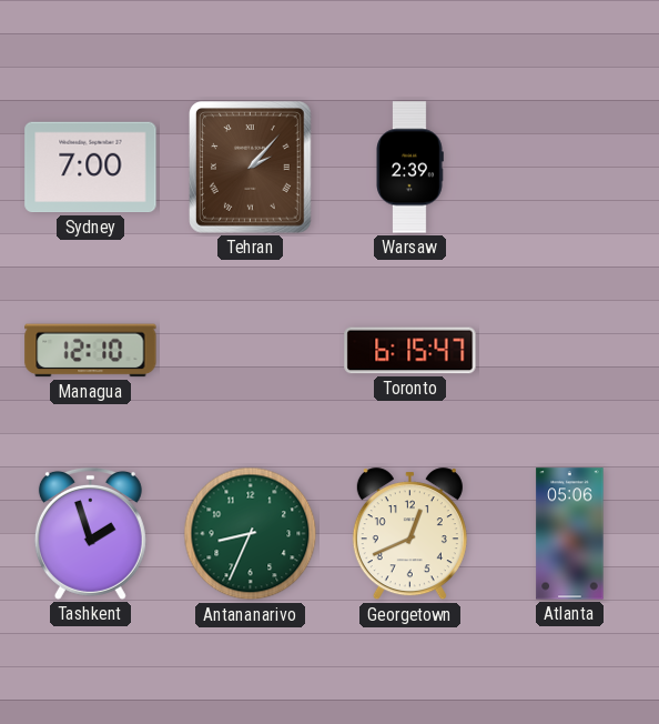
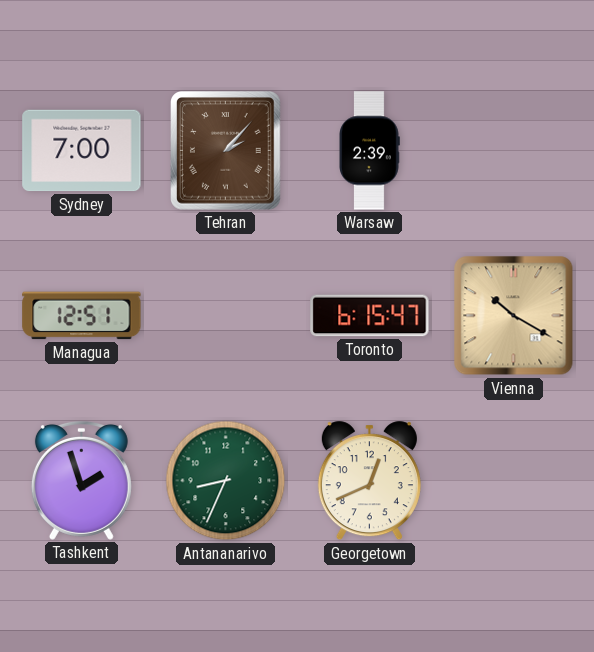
Managua: 12:10 -> 12:51
Vienna: none -> 10:20
Atlanta: 05:06 -> none
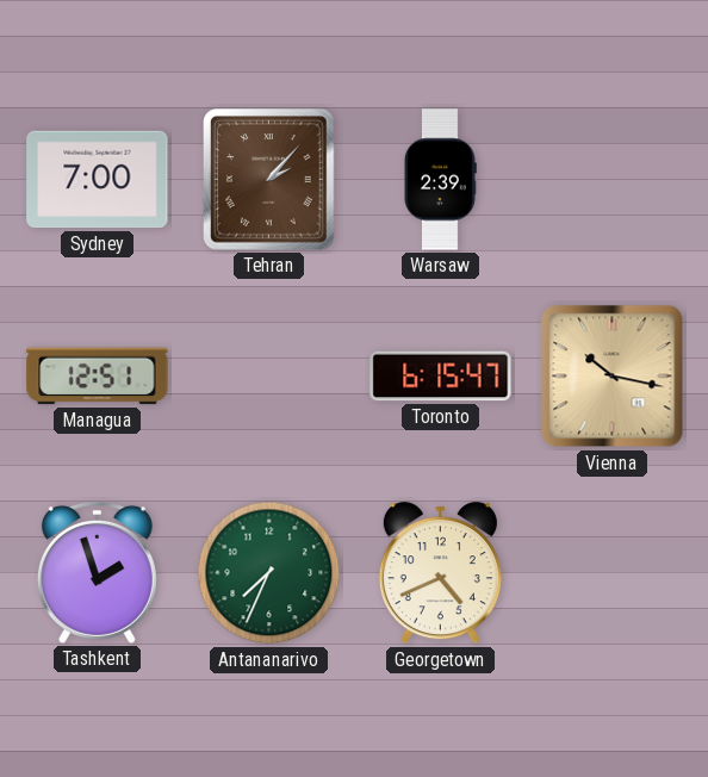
Vienna: 10:20 -> 10:17
Antananarivo: 8:34 -> 7:34
Georgetown: 12:41 -> 4:41
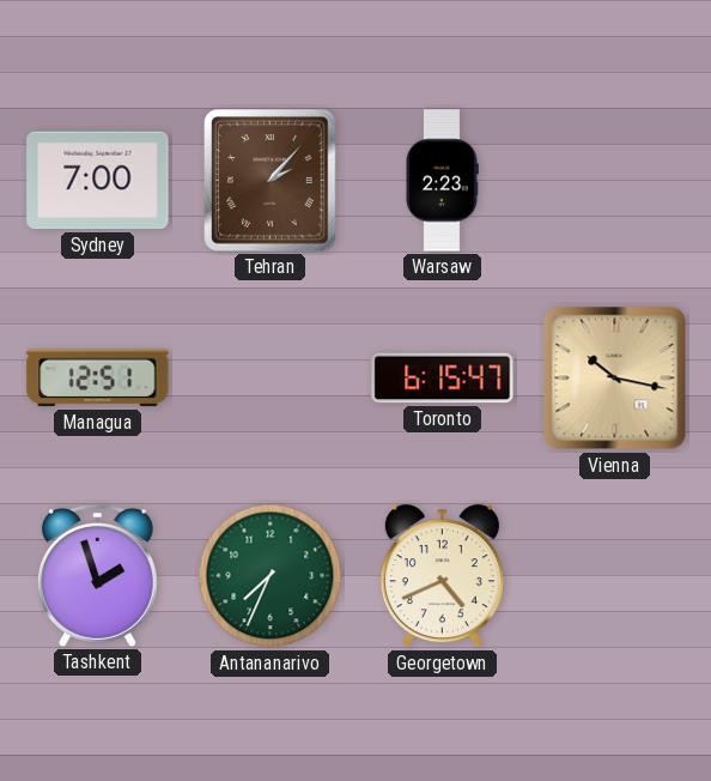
Warsaw: 2:39 -> 2:23
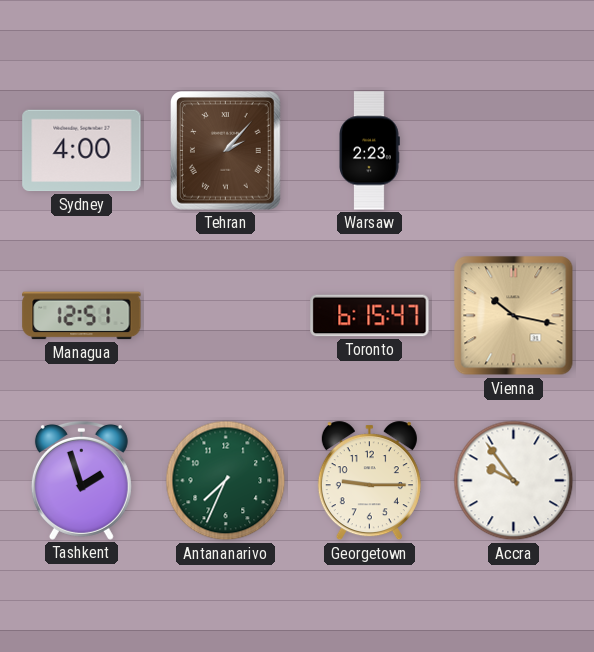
Sydney: 7:00 -> 4:00
Georgetown: 4:41 -> 9:15
Accra: none -> 9:54
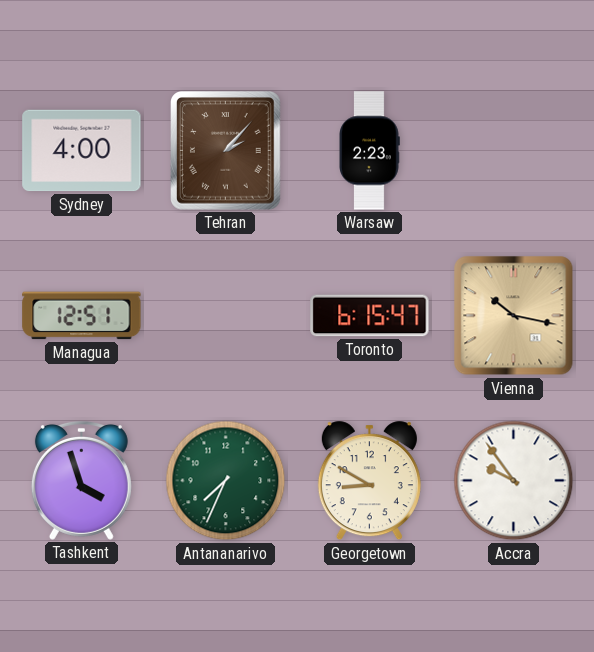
Tashkent: 1:57 -> 3:57
Georgetown: 9:15 -> 8:50
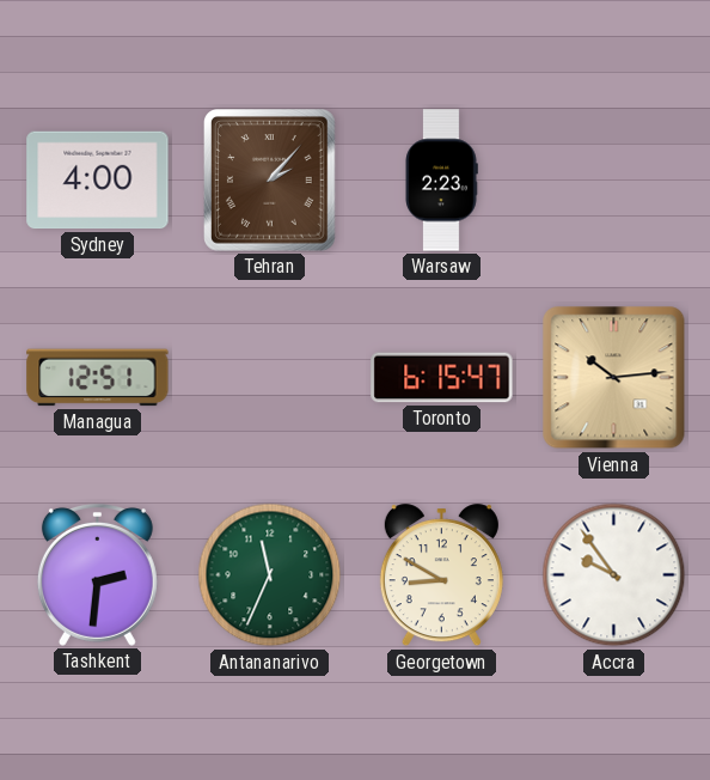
Vienna: 10:17 -> 10:14
Tashkent: 3:57 -> 2:31
Antananarivo: 7:34 -> 11:34
